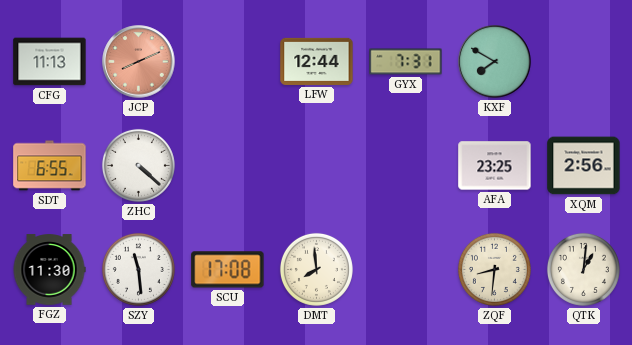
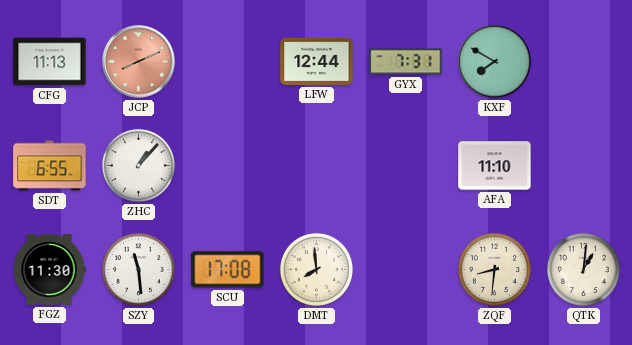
ZHC: 4:22 -> 1:07
AFA: 23:25 -> 11:10
XQM: 2:56 -> none
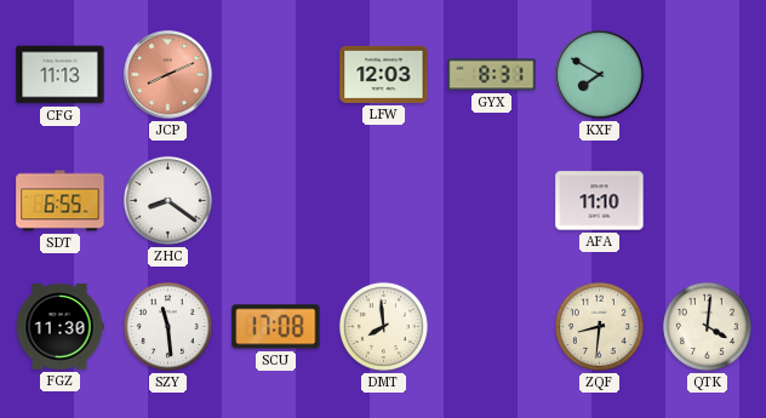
LFW: 12:44 -> 12:03
GYX: 7:31 -> 8:31
ZHC: 1:07 -> 8:21
QTK: 1:01 -> 4:01
